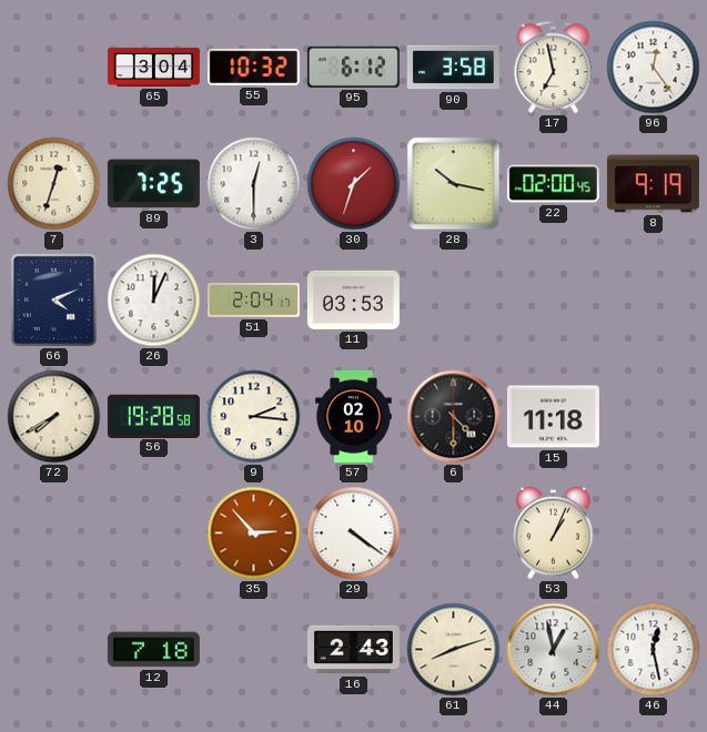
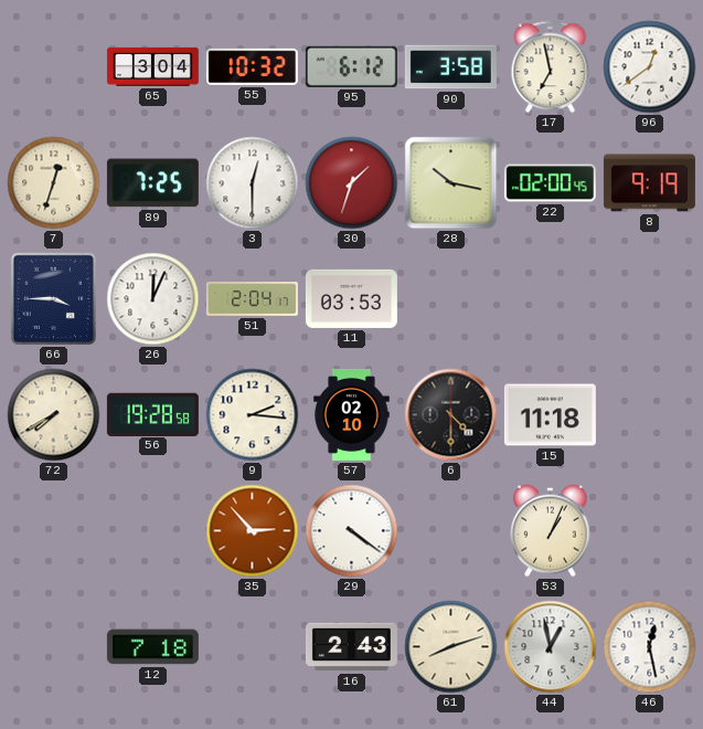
96: 12:24 -> 12:39
66: 4:11 -> 3:45
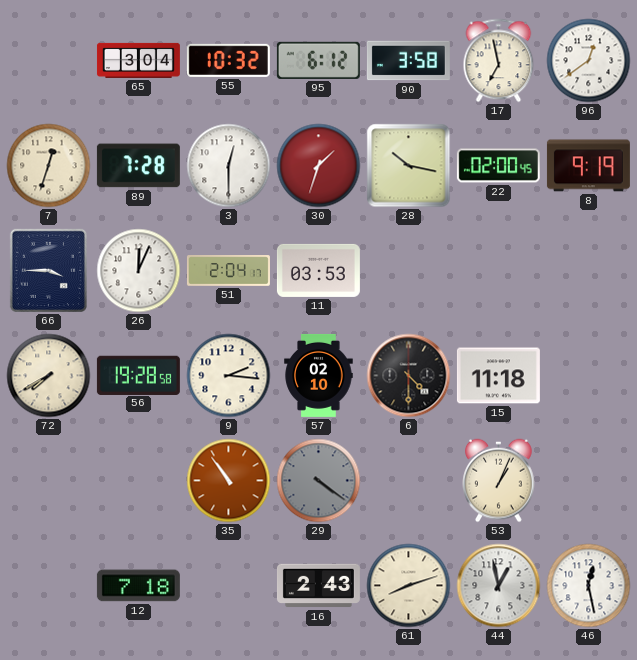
89: 7:25 -> 7:28
35: 2:53 -> 10:54
29 dial: white -> grey
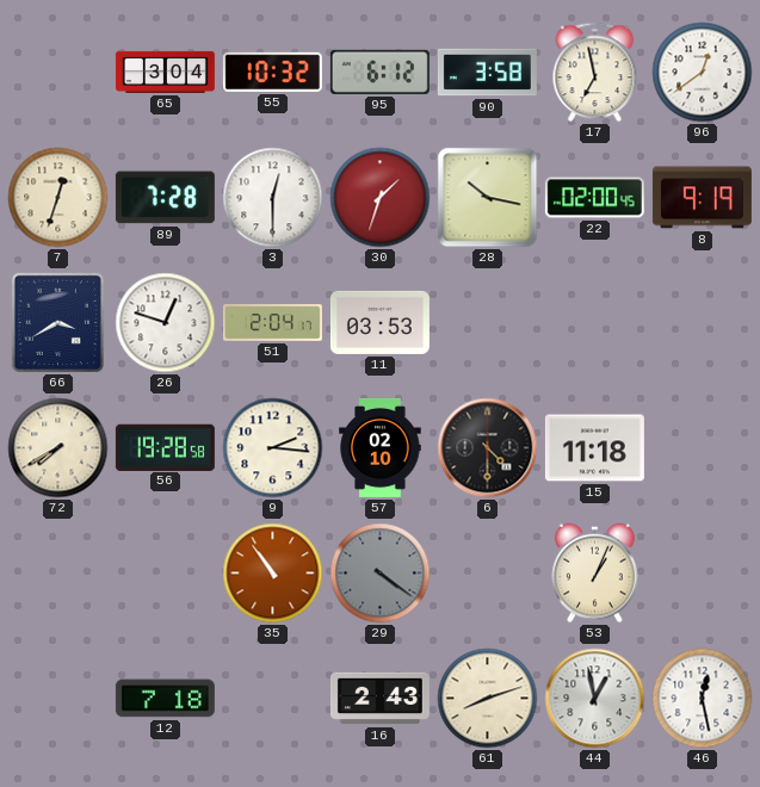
66: 3:45 -> 3:40
26: 12:04 -> 12:48
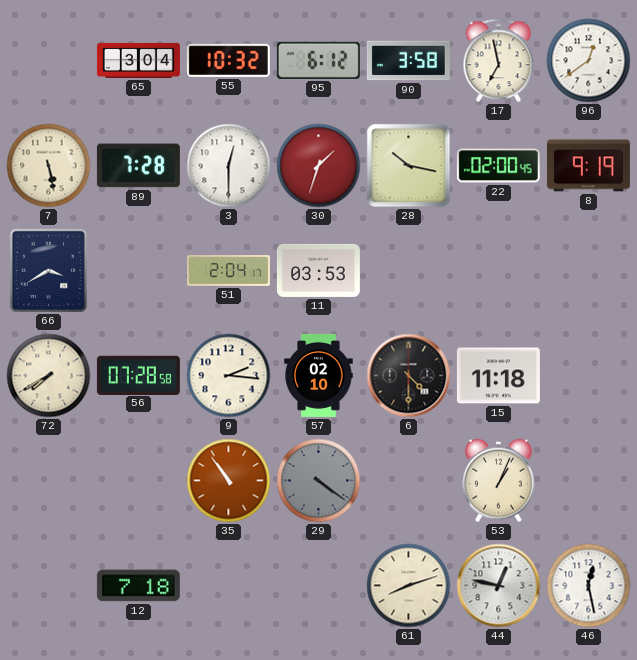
7: 12:33 -> 5:28
26: 12:48 -> none
56: 19:28 -> 07:28
16: 2:43 -> none
44: 12:58 -> 12:47
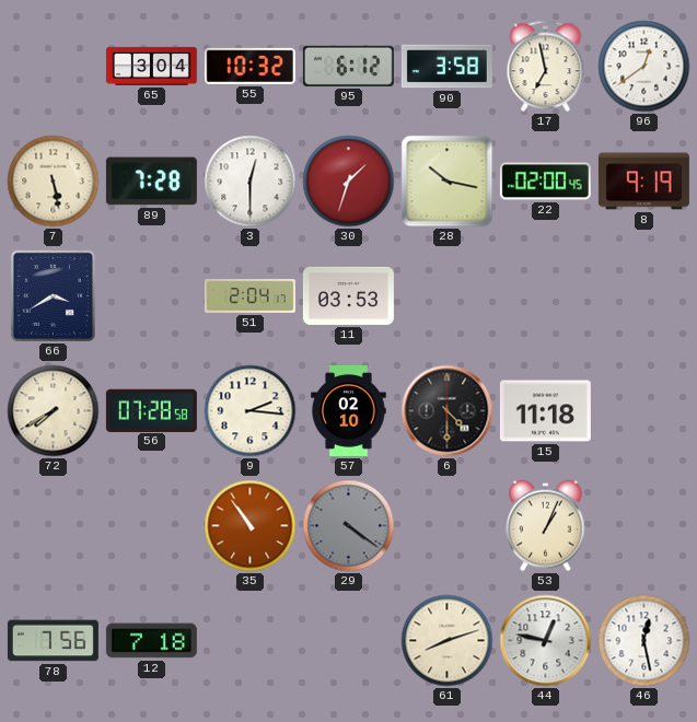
78: none -> 7:56
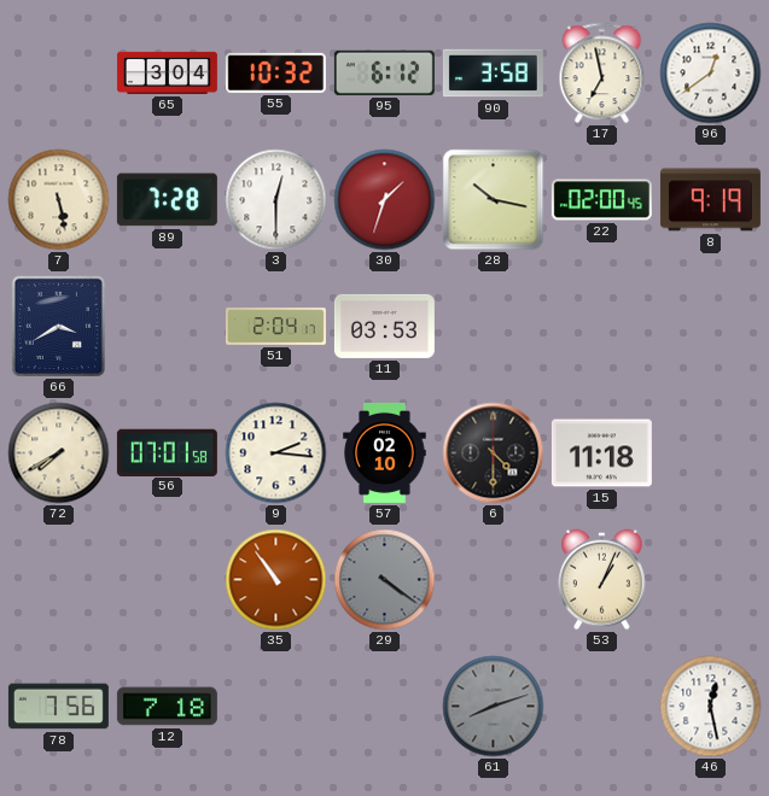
56: 07:28 -> 07:01
61 dial: cream -> grey
44: 12:47 -> none
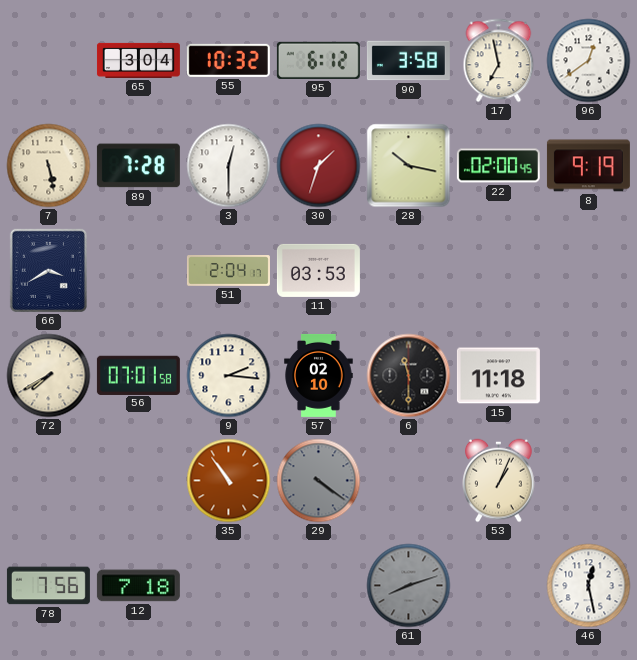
6: 4:30 -> 11:30
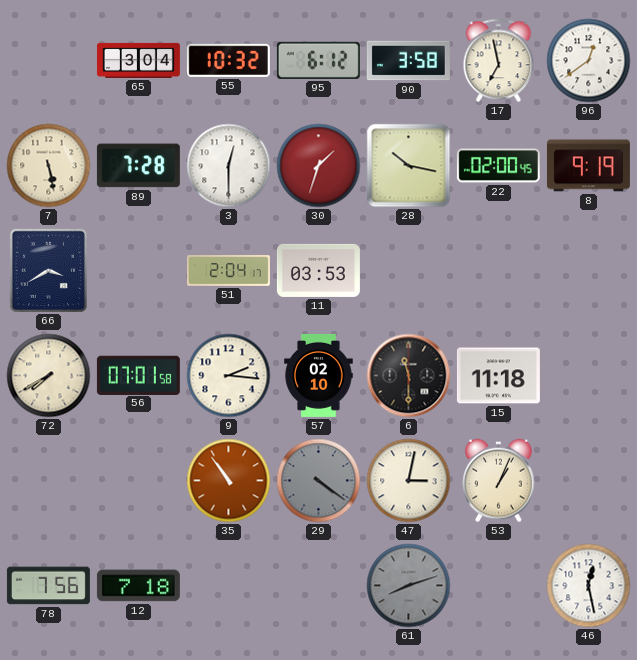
47: none -> 3:02
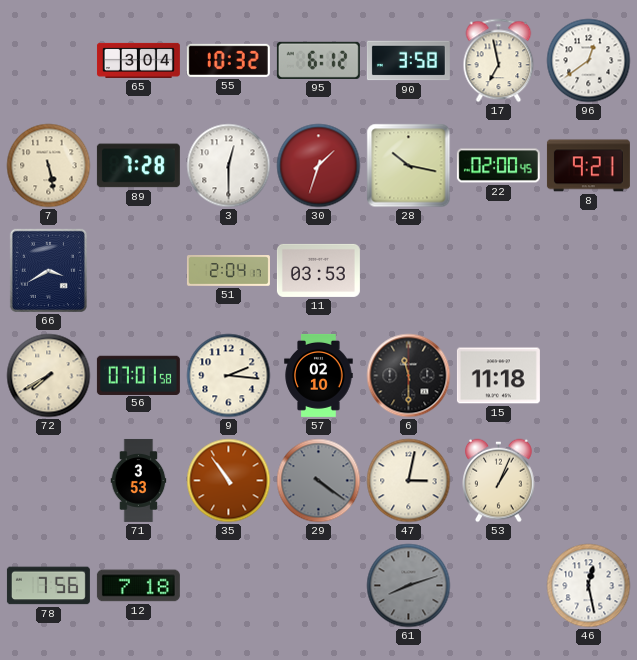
8: 9:19 -> 9:21
71: none -> 3:53
